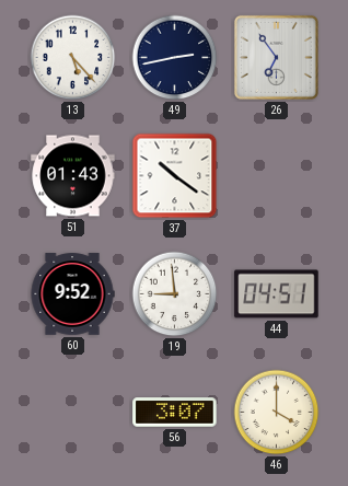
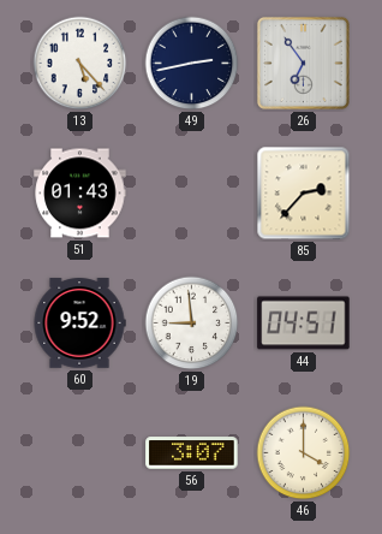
37: 10:21 -> none
85: none -> 2:37
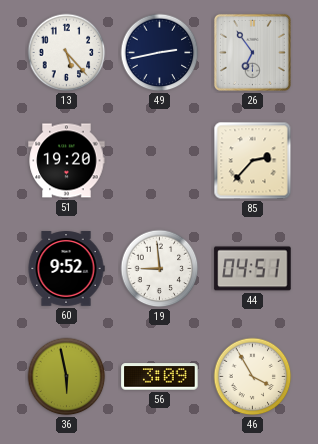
51: 01:43 -> 19:20
36: none -> 5:58
56: 3:07 -> 3:09
46: 4:00 -> 3:55
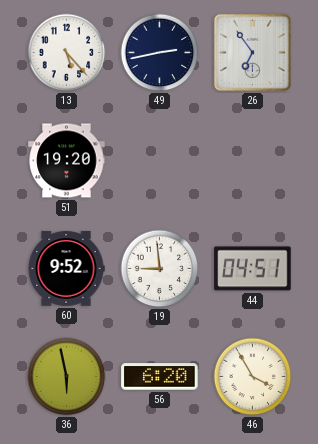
85: 2:37 -> none
56: 3:09 -> 6:20
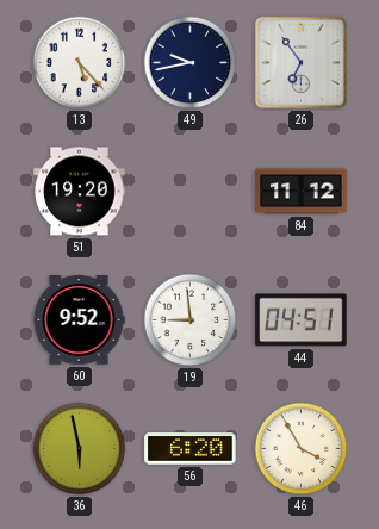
49: 2:43 -> 9:43
84: none -> 11:12
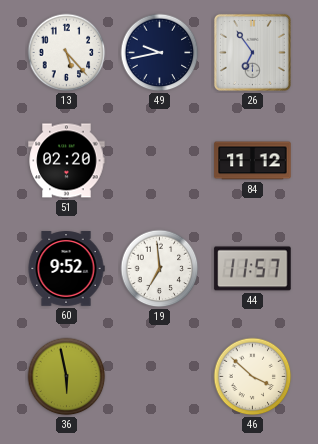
51: 19:20 -> 02:20
19: 8:59 -> 6:59
44: 04:51 -> 11:57
56: 6:20 -> none
46: 3:55 -> 3:52
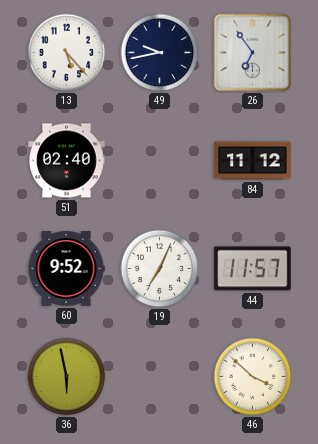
51: 02:20 -> 02:40
19: 6:59 -> 7:04
